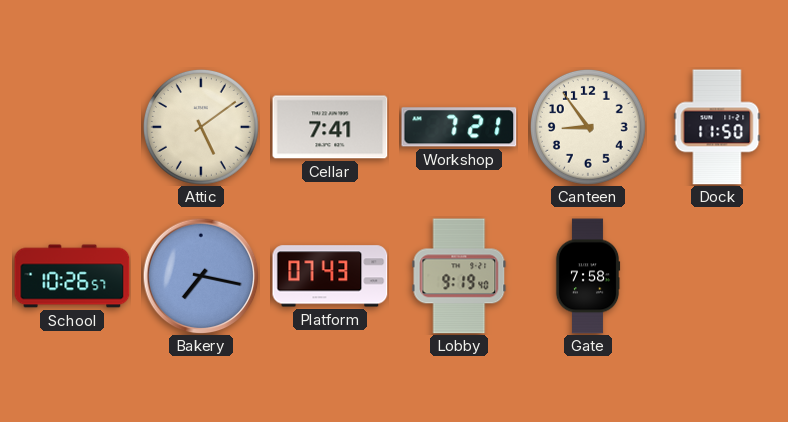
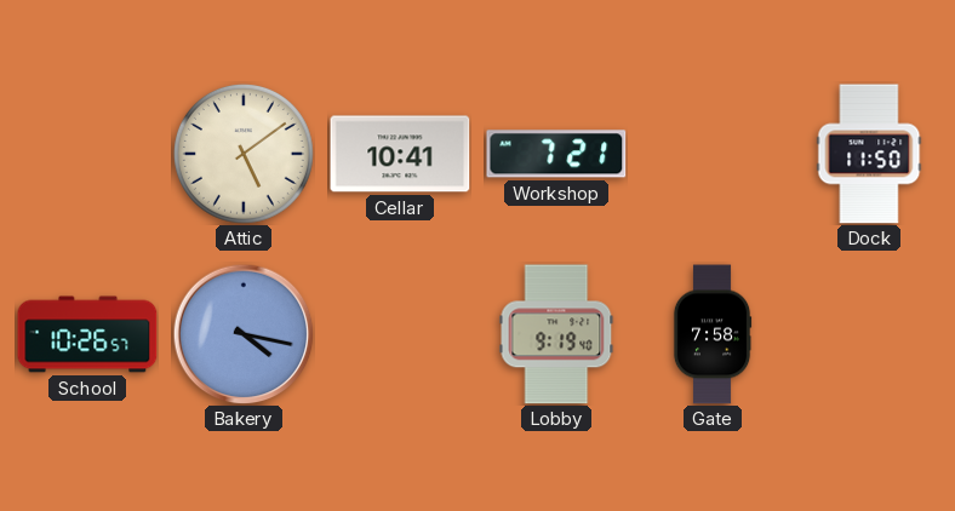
Cellar: 7:41 -> 10:41
Canteen: 8:54 -> none
Bakery: 7:17 -> 4:17
Platform: 07:43 -> none
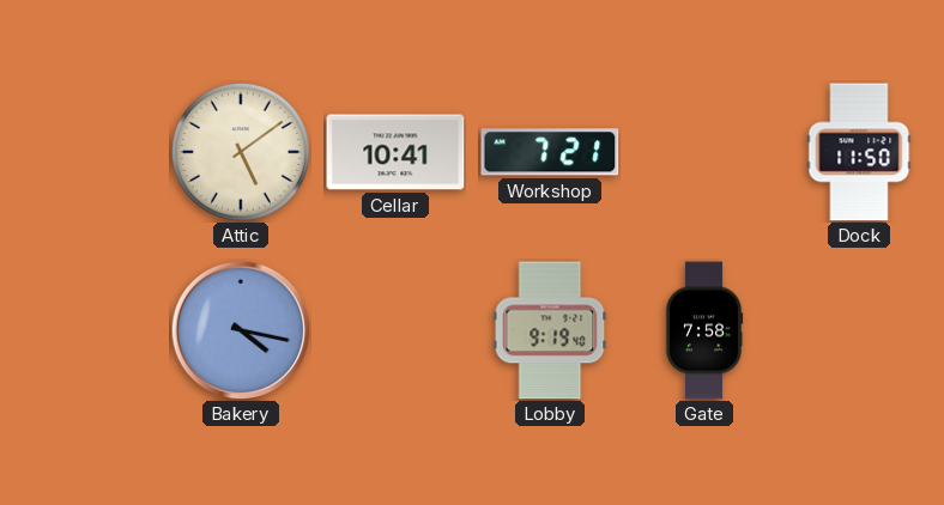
School: 10:26 -> none
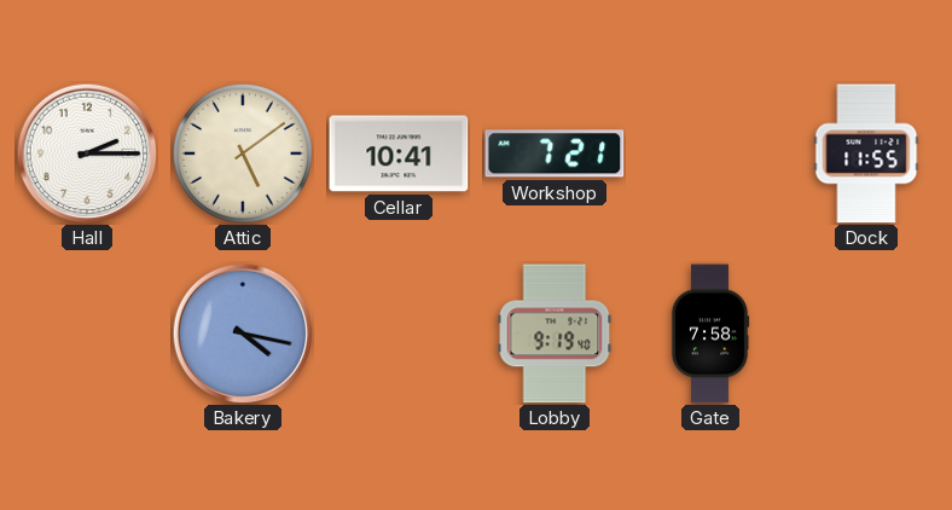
Hall: none -> 2:15
Dock: 11:50 -> 11:55
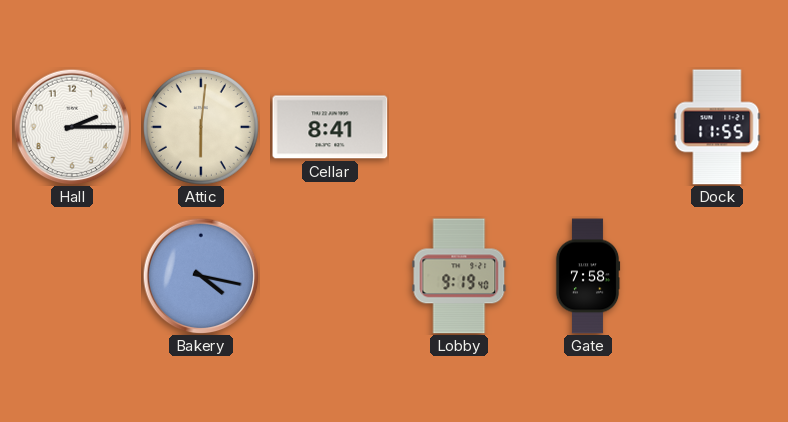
Attic: 5:09 -> 6:01
Cellar: 10:41 -> 8:41
Workshop: 7:21 -> none
